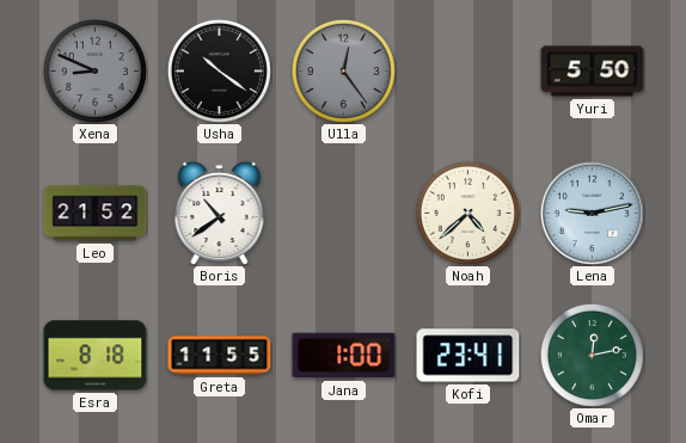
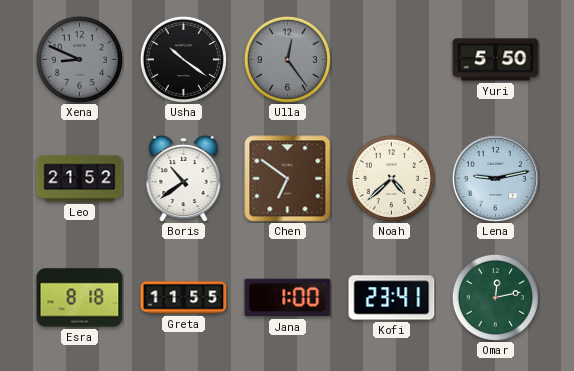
Chen: none -> 6:51
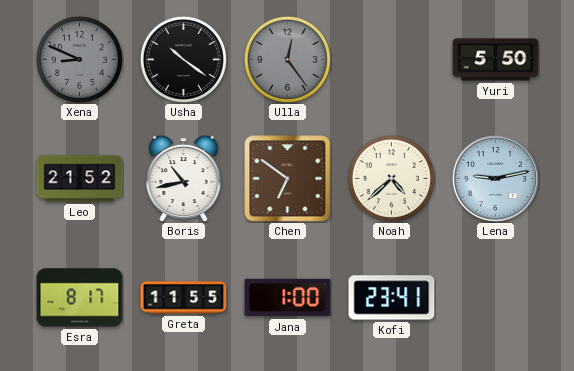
Boris: 10:39 -> 10:43
Esra: 8:18 -> 8:17
Omar: 12:13 -> none
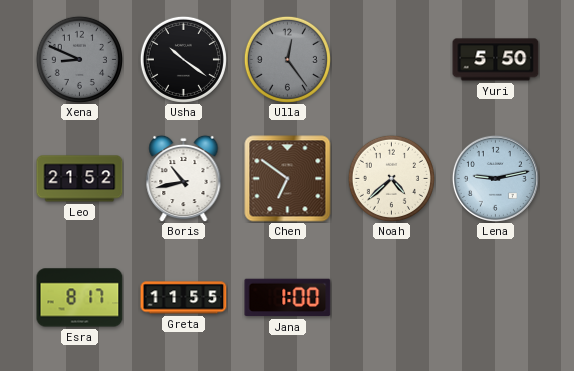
Kofi: 23:41 -> none
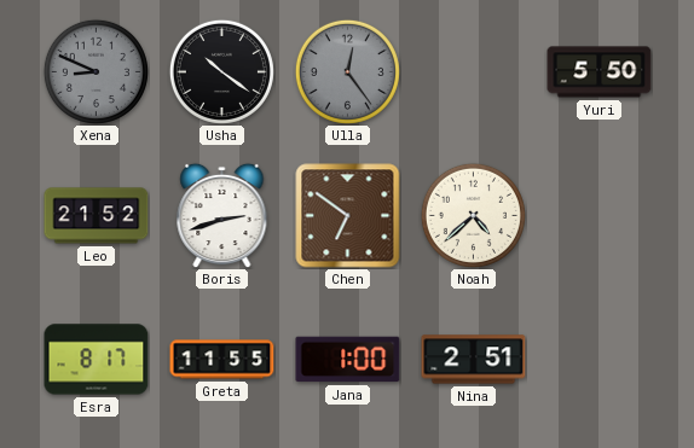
Boris: 10:43 -> 2:42
Lena: 9:13 -> none
Nina: none -> 2:51
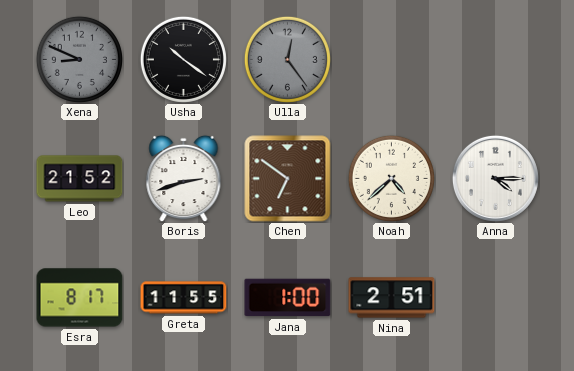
Yuri: 5:50 -> none
Anna: none -> 4:15
